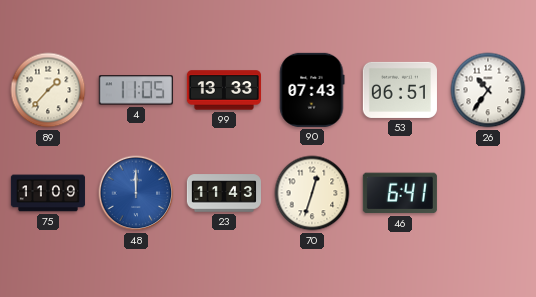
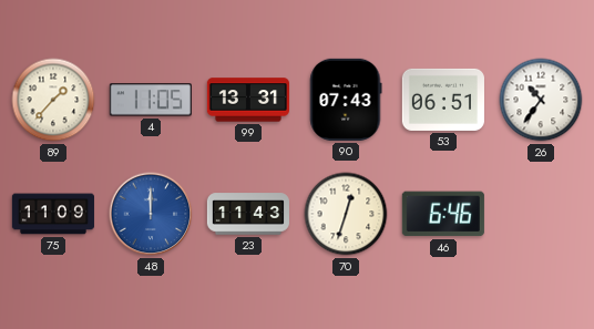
99: 13:33 -> 13:31
46: 6:41 -> 6:46
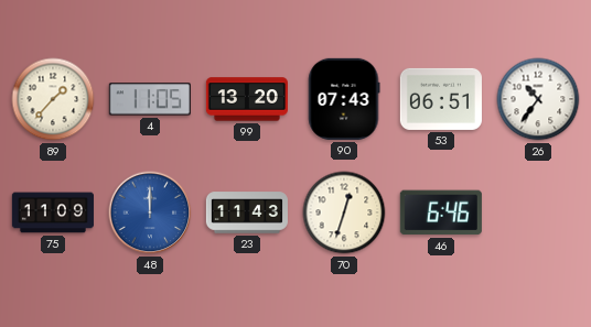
99: 13:31 -> 13:20
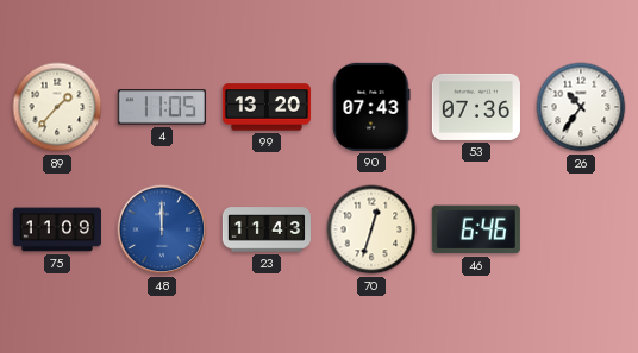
53: 06:51 -> 07:36
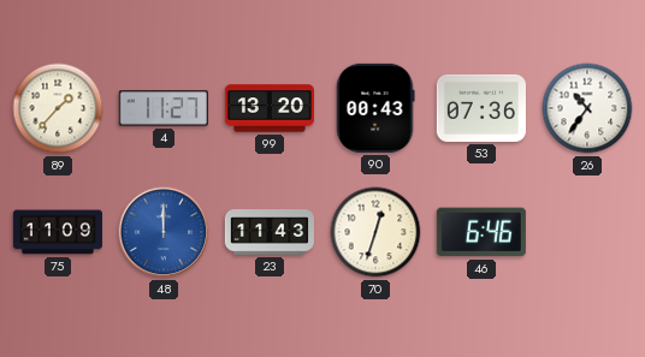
4: 11:05 -> 11:27
90: 07:43 -> 00:43
